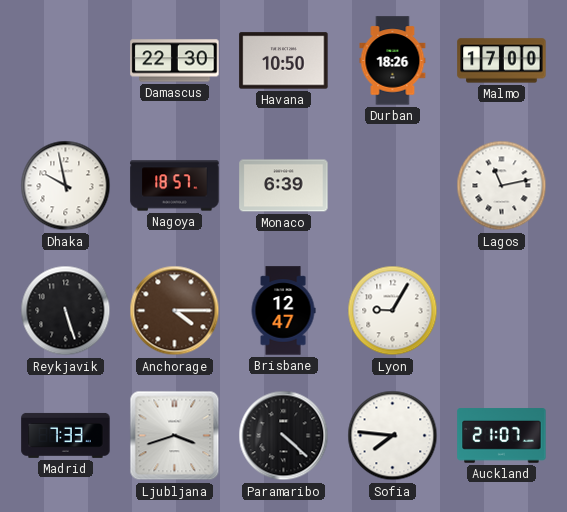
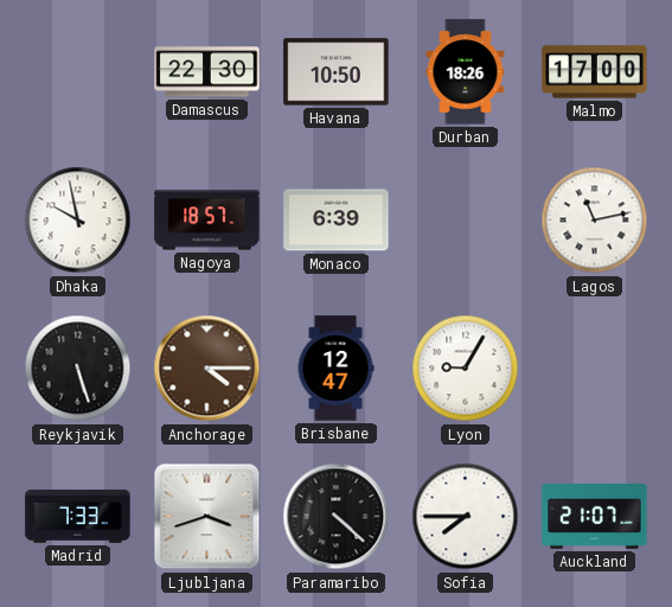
Sofia: 7:46 -> 7:45
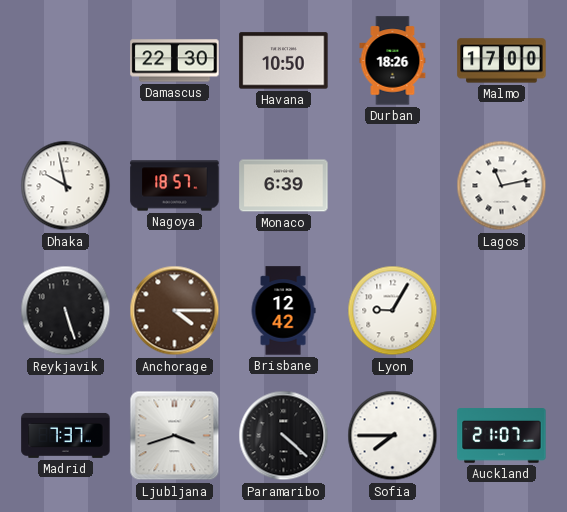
Brisbane: 12:47 -> 12:42
Madrid: 7:33 -> 7:37
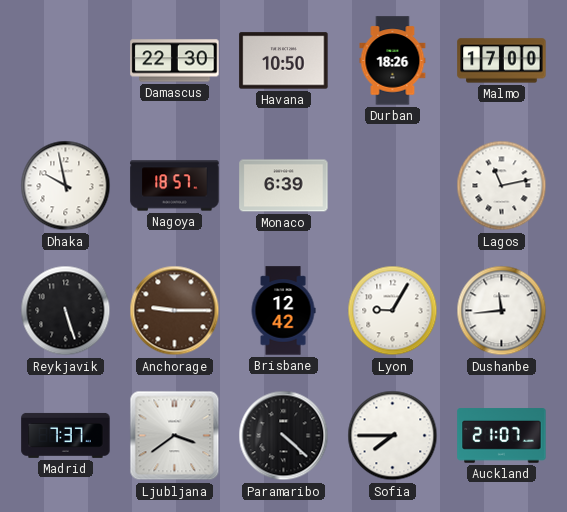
Anchorage: 4:15 -> 9:15
Dushanbe: none -> 11:44
Ljubljana: 3:42 -> 3:39
